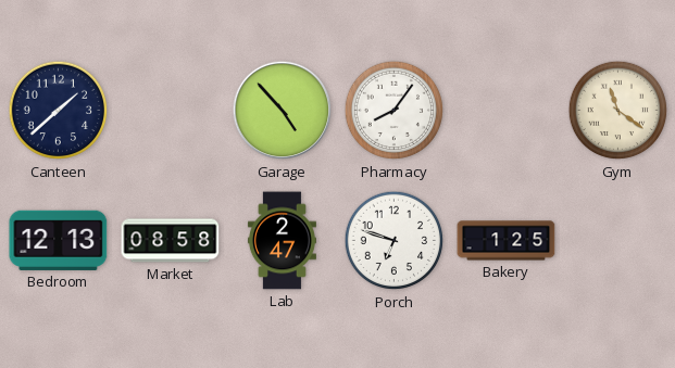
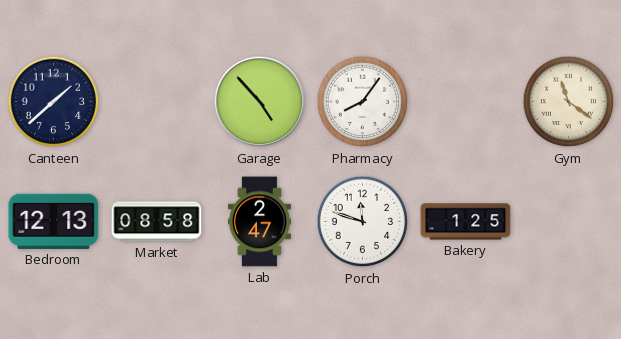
Porch: 6:48 -> 11:48
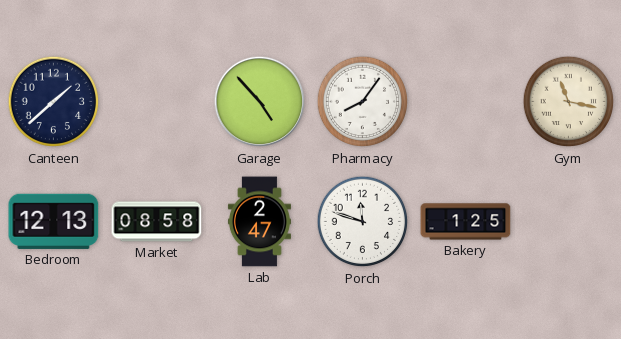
Gym: 11:21 -> 11:17
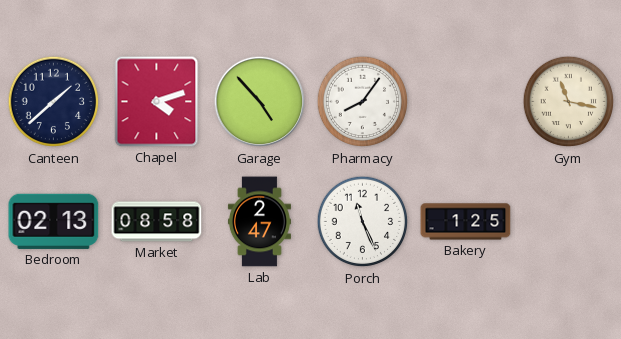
Chapel: none -> 4:12
Bedroom: 12:13 -> 02:13
Porch: 11:48 -> 11:26
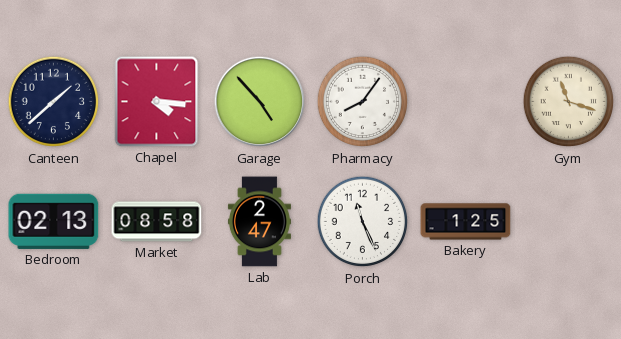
Chapel: 4:12 -> 4:16
Gym: 11:17 -> 11:18
